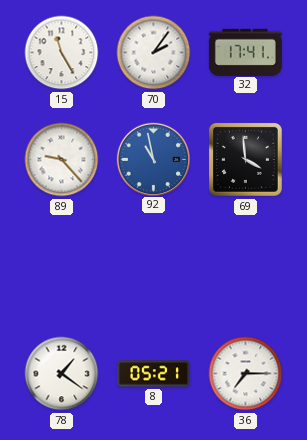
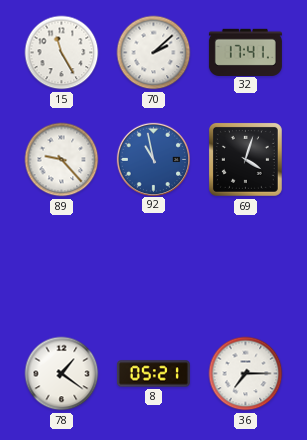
70: 2:06 -> 2:08
69: 3:59 -> 4:03
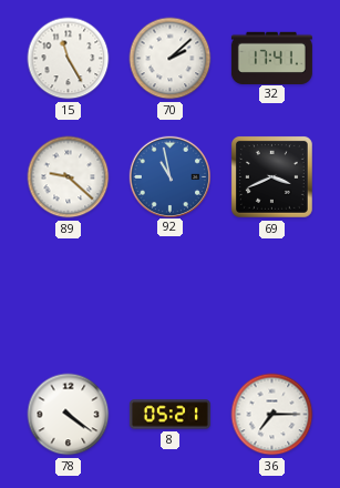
89: 9:23 -> 9:22
69: 4:03 -> 3:41
78: 1:21 -> 4:21
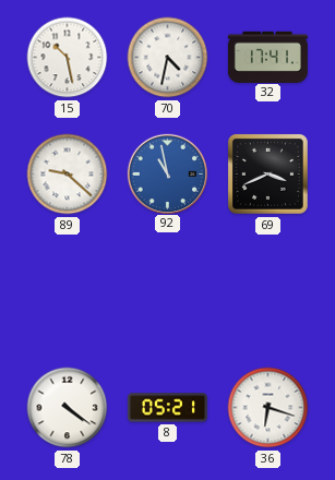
15: 11:25 -> 10:28
70: 2:08 -> 4:32
36: 7:15 -> 6:18
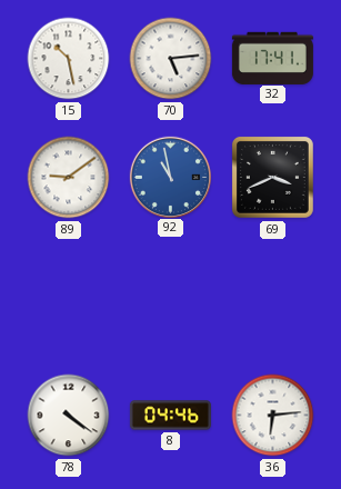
70: 4:32 -> 5:14
89: 9:22 -> 9:09
8: 05:21 -> 04:46
36: 6:18 -> 6:14
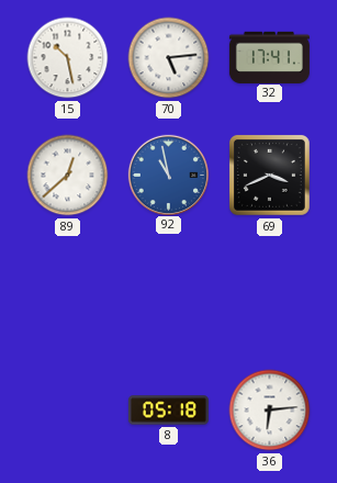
89: 9:09 -> 12:38
78: 4:21 -> none
8: 04:46 -> 05:18
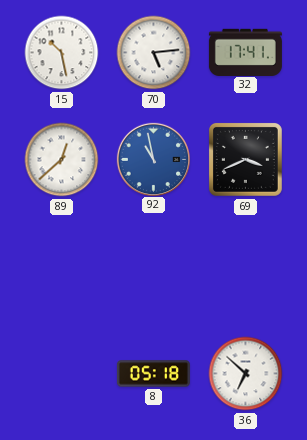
36: 6:14 -> 6:52
